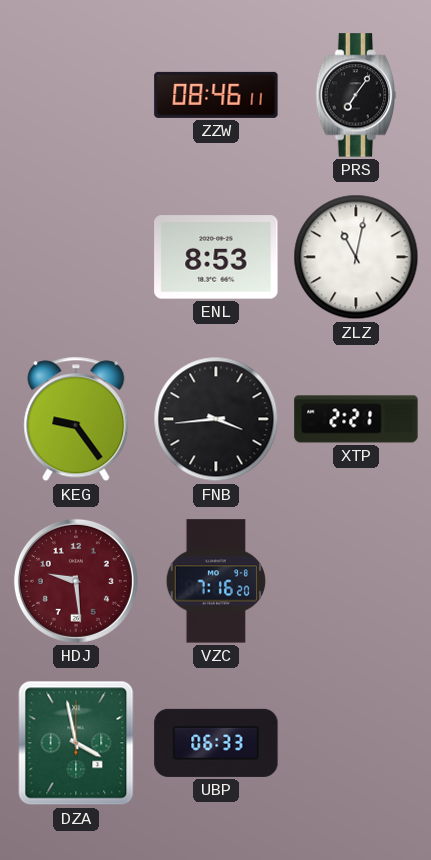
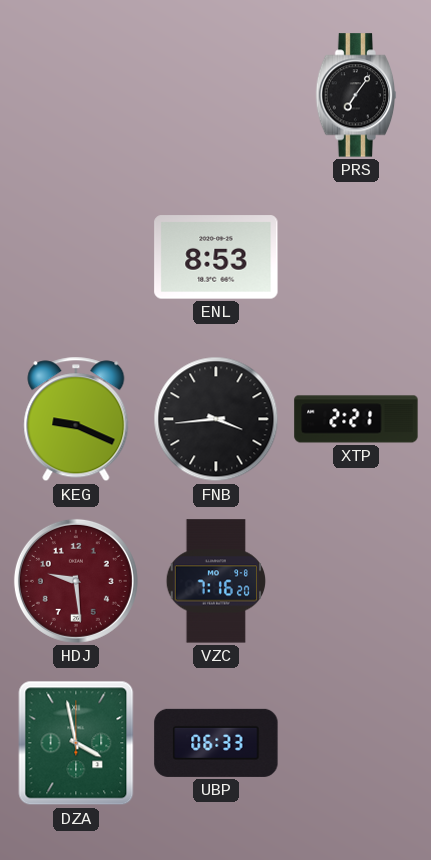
ZZW: 08:46 -> none
ZLZ: 11:02 -> none
KEG: 9:24 -> 9:19
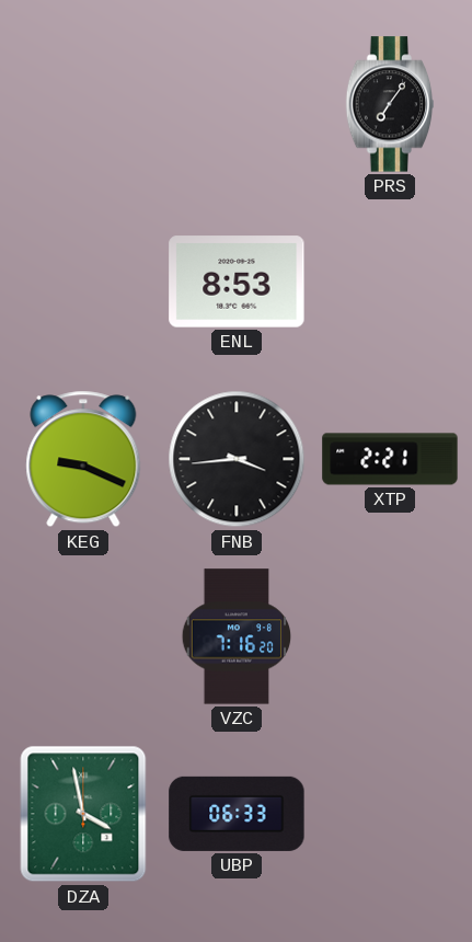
HDJ: 9:29 -> none
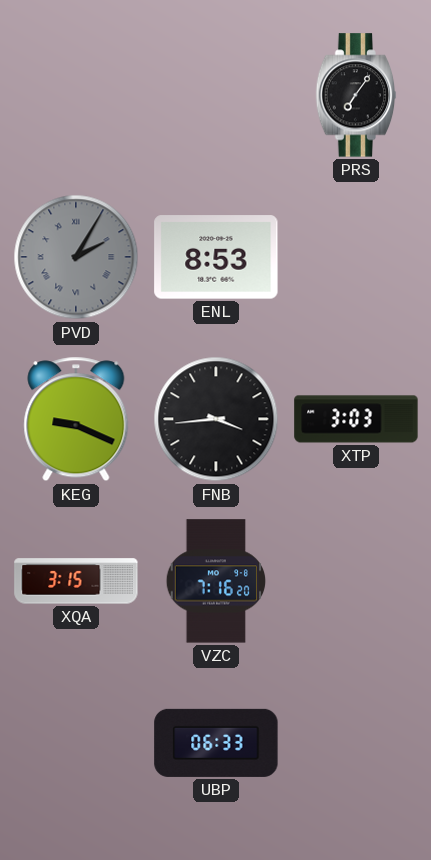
PVD: none -> 2:05
XTP: 2:21 -> 3:03
XQA: none -> 3:15
DZA: 3:58 -> none
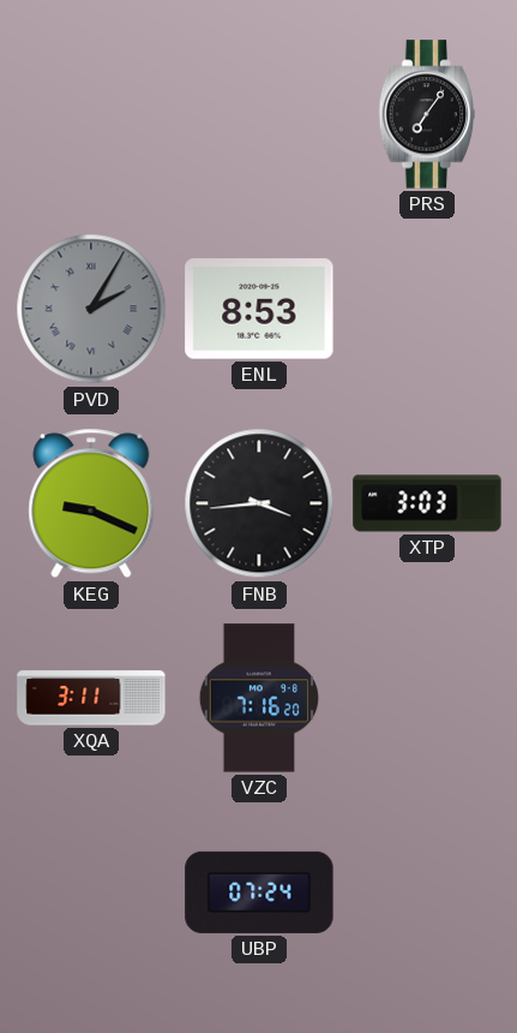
XQA: 3:15 -> 3:11
UBP: 06:33 -> 07:24
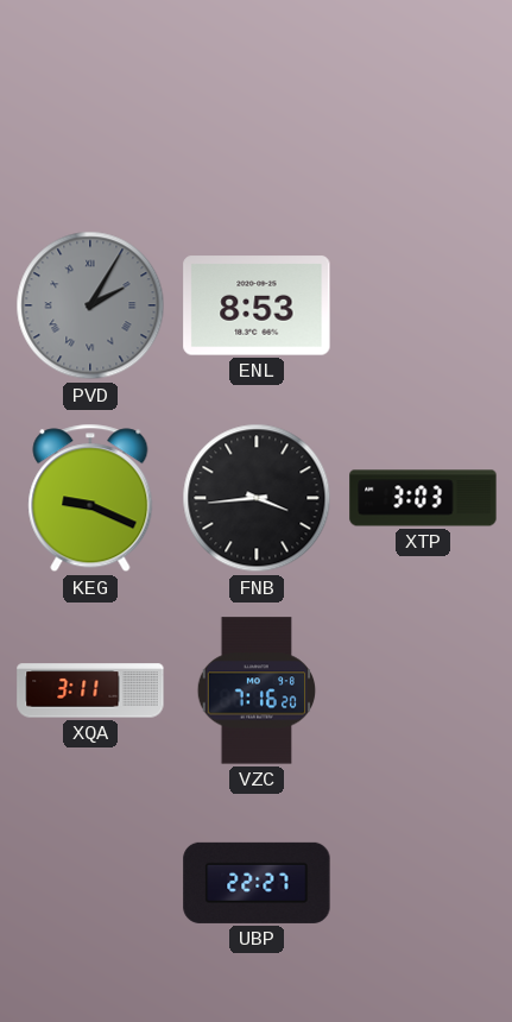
PRS: 7:06 -> none
UBP: 07:24 -> 22:27
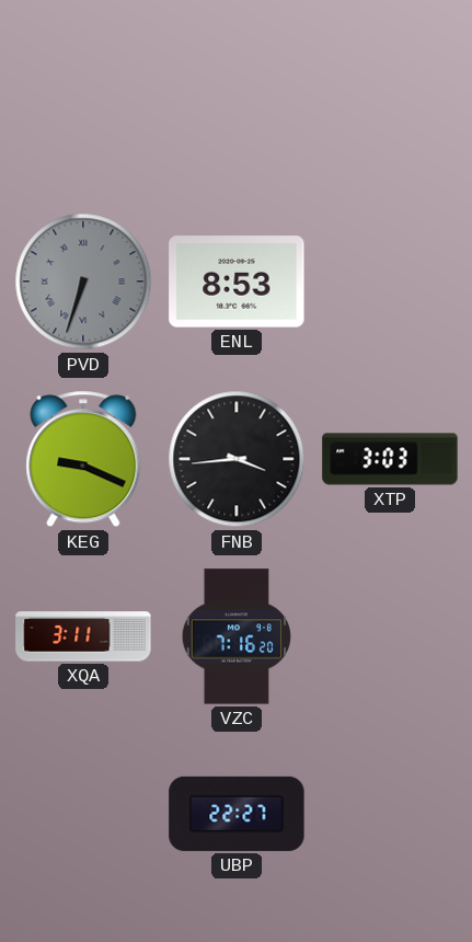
PVD: 2:05 -> 6:33
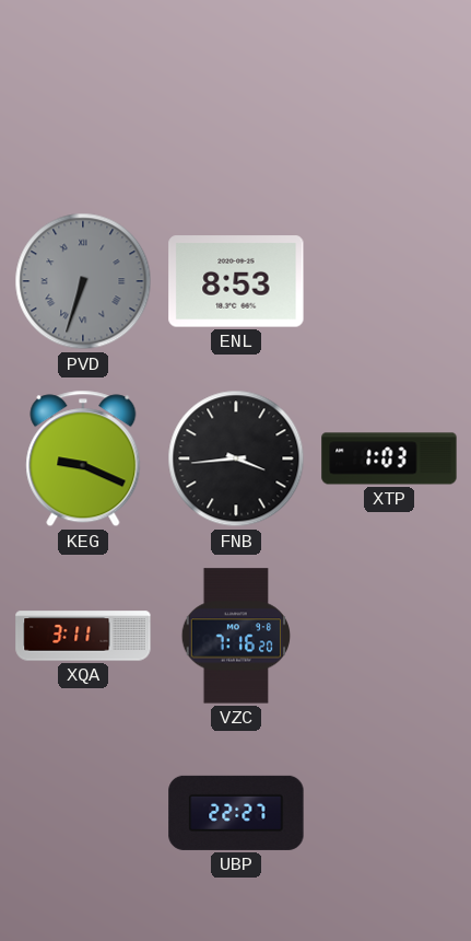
XTP: 3:03 -> 1:03
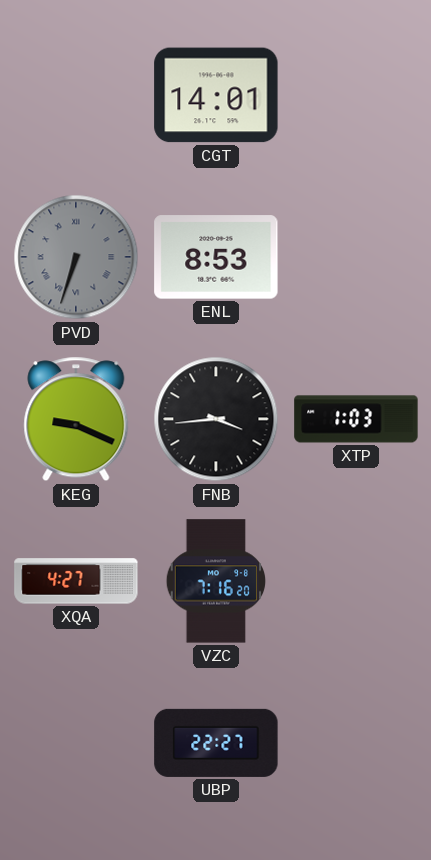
CGT: none -> 14:01
XQA: 3:11 -> 4:27
